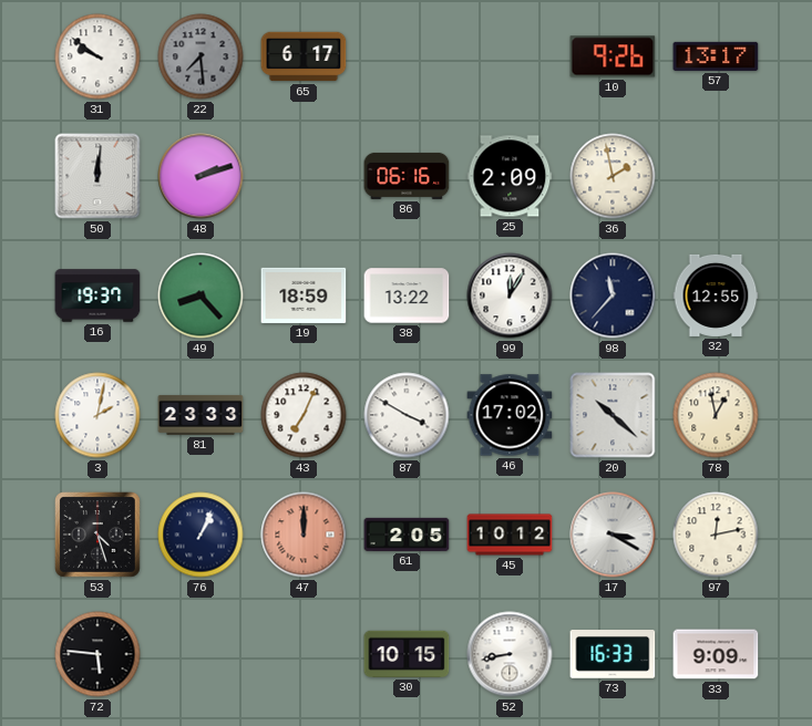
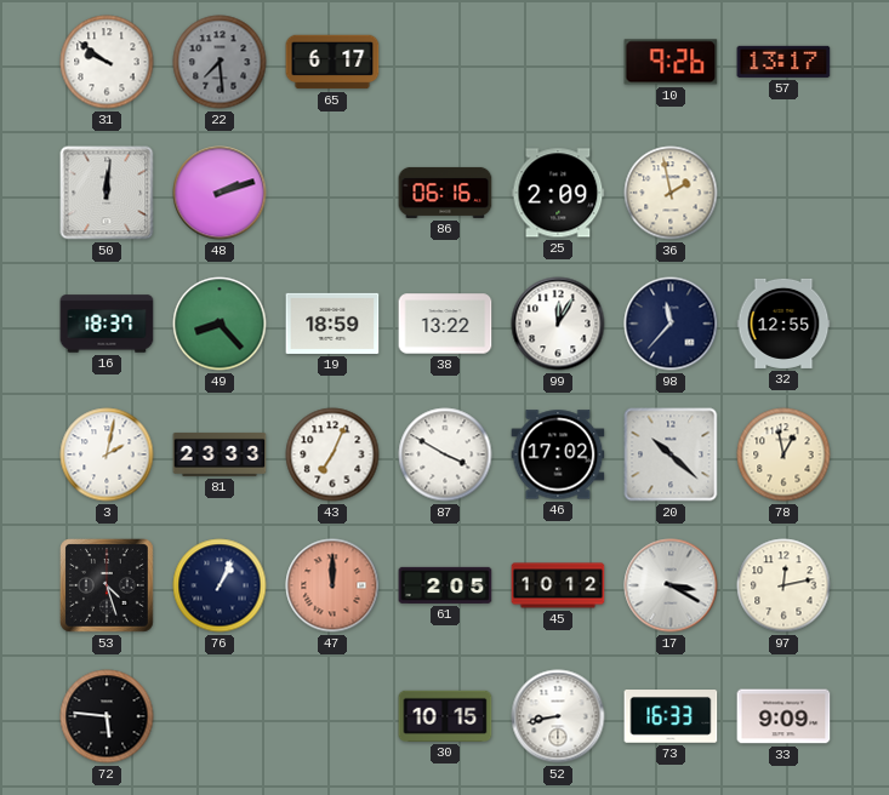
16: 19:37 -> 18:37
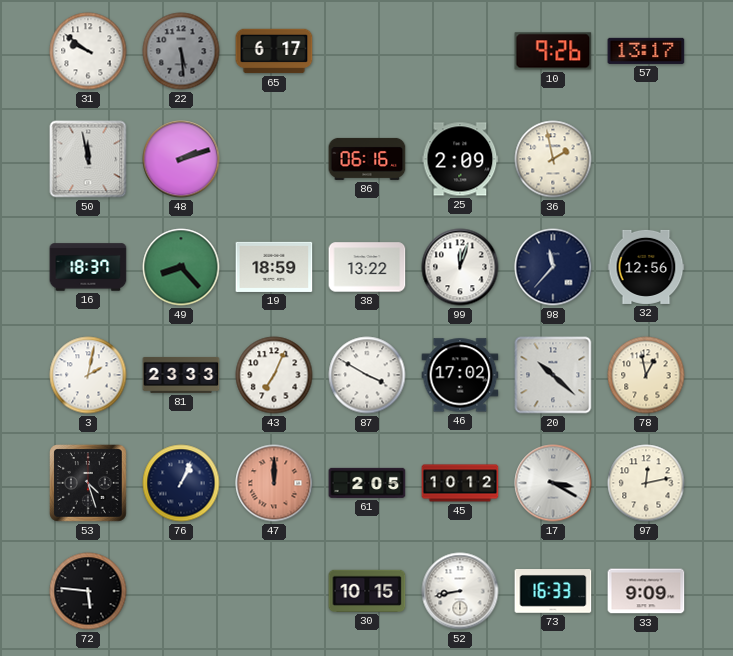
22: 7:29 -> 5:29
50: 12:01 -> 11:58
99: 12:05 -> 12:03
32: 12:55 -> 12:56
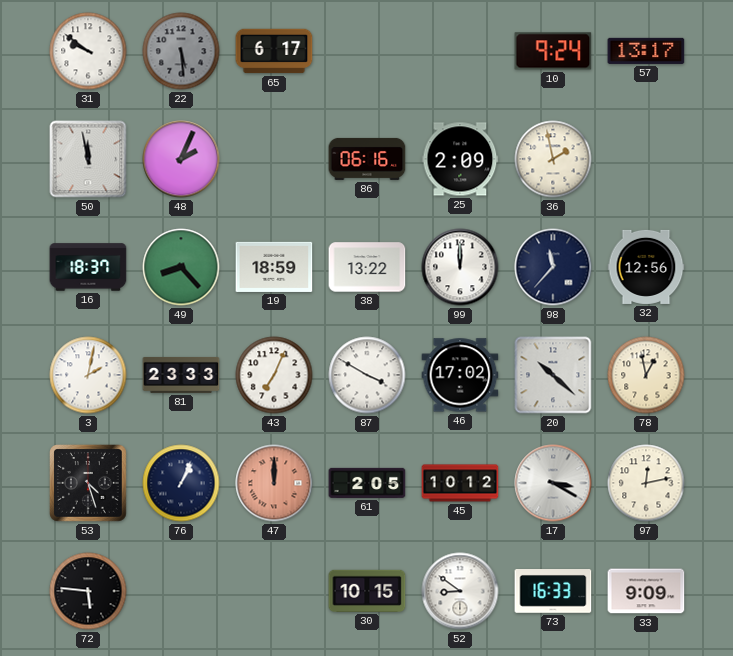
10: 9:26 -> 9:24
48: 2:12 -> 2:04
99: 12:03 -> 12:00
52: 8:43 -> 8:51
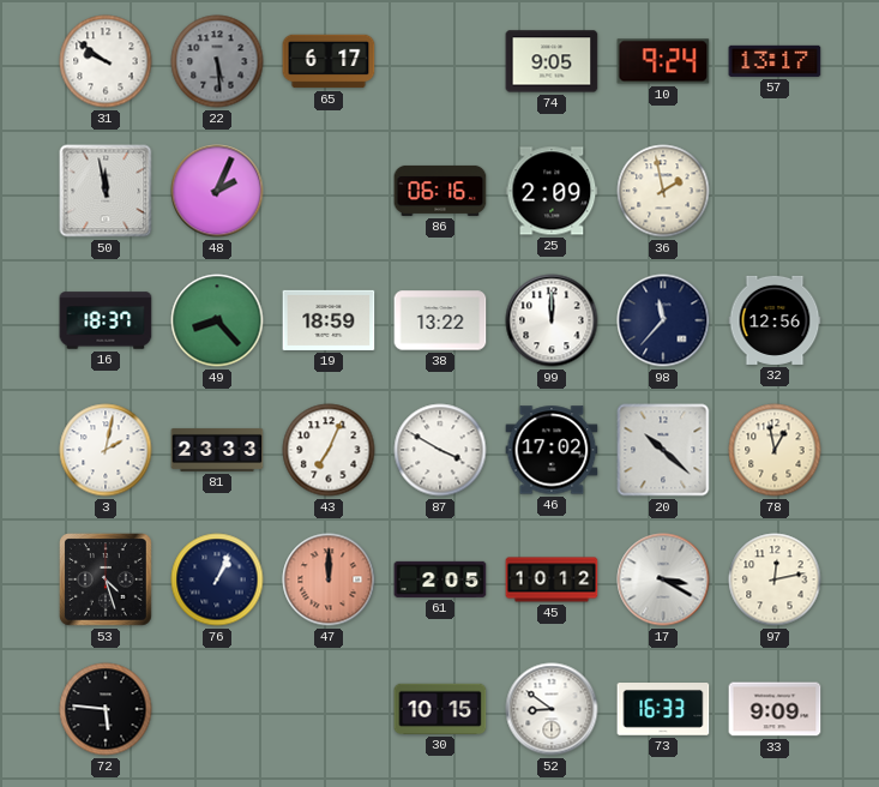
74: none -> 9:05
